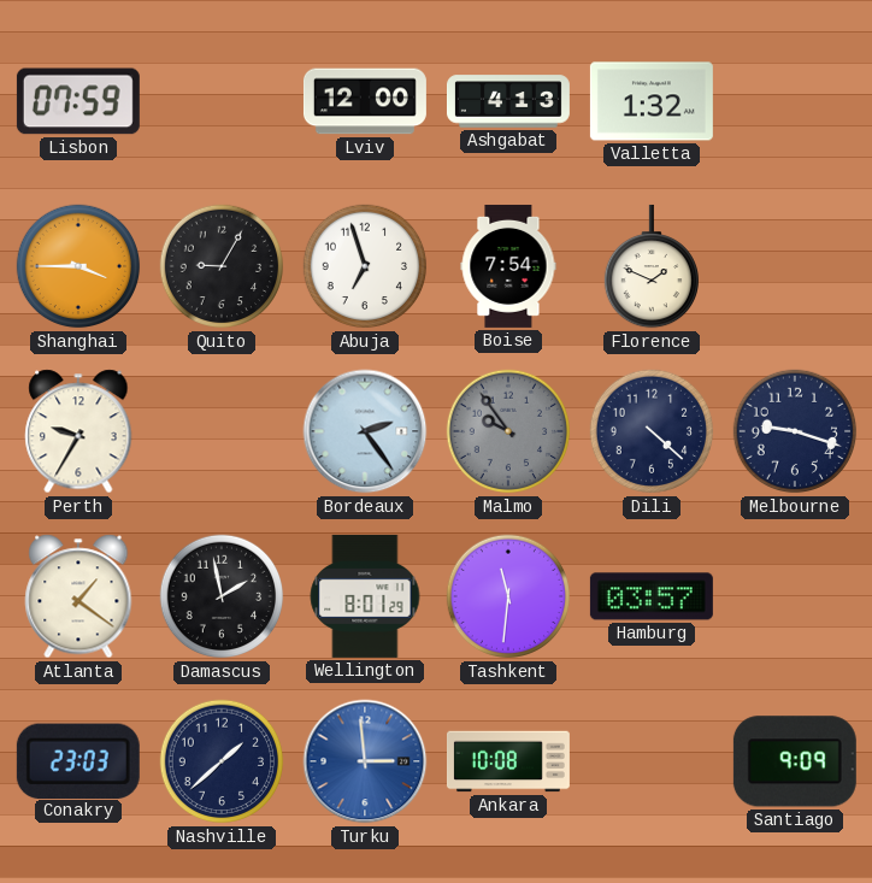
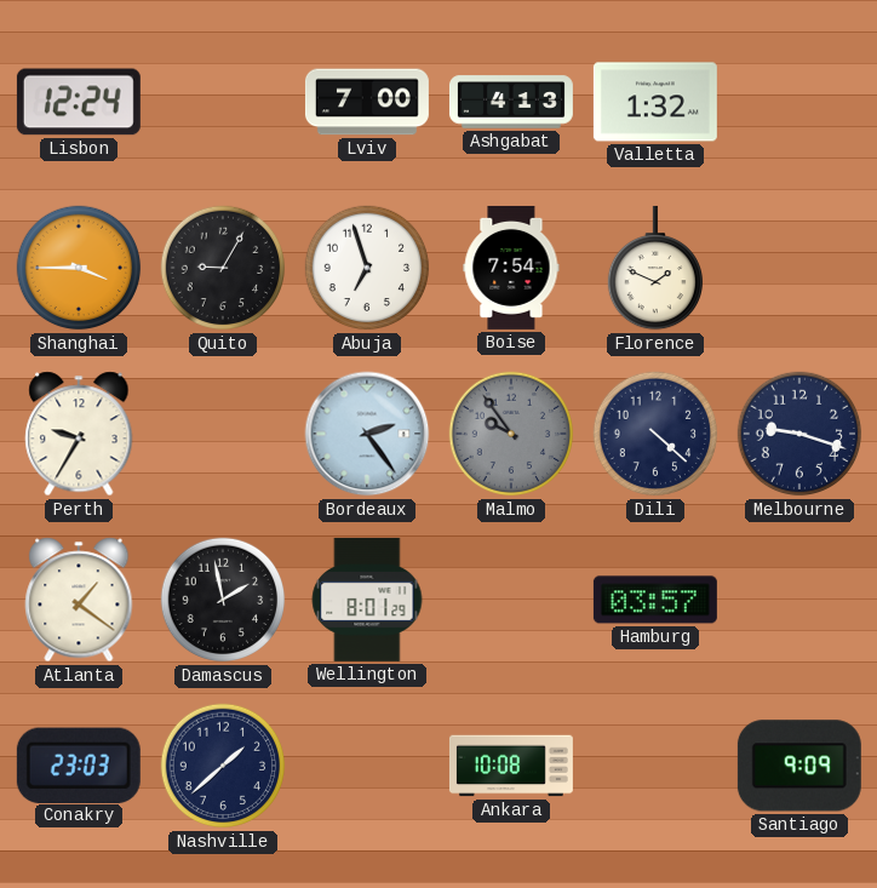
Lisbon: 07:59 -> 12:24
Lviv: 12:00 -> 7:00
Tashkent: 11:31 -> none
Turku: 2:59 -> none
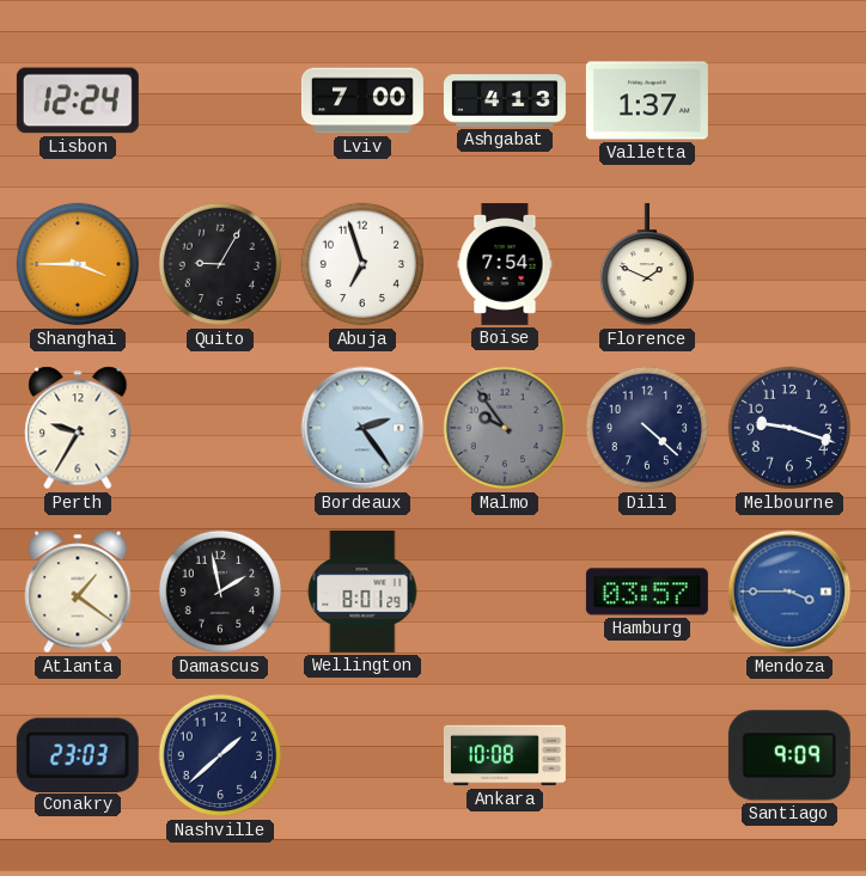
Valletta: 1:32 -> 1:37
Mendoza: none -> 3:45
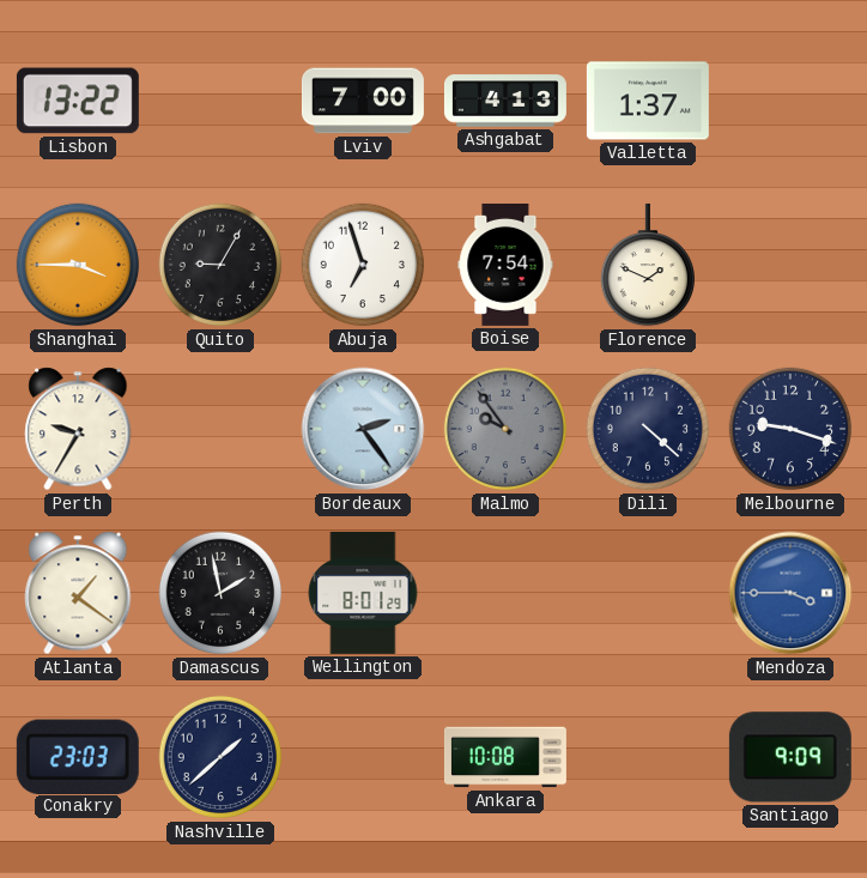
Lisbon: 12:24 -> 13:22
Hamburg: 03:57 -> none
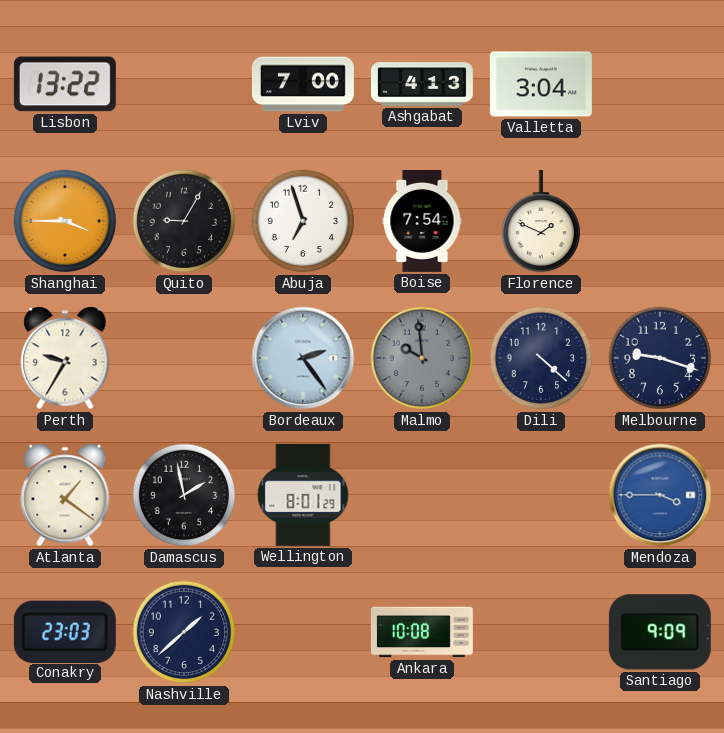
Valletta: 1:37 -> 3:04
Malmo: 9:54 -> 9:59
